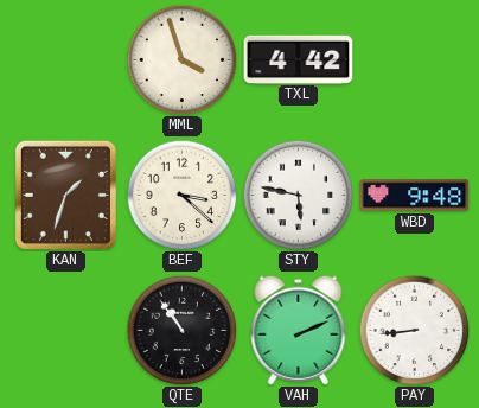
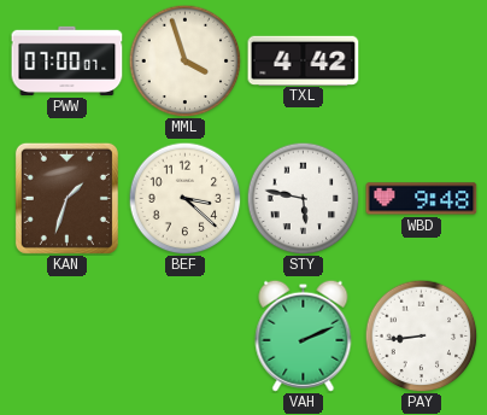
PWW: none -> 07:00
QTE: 10:54 -> none
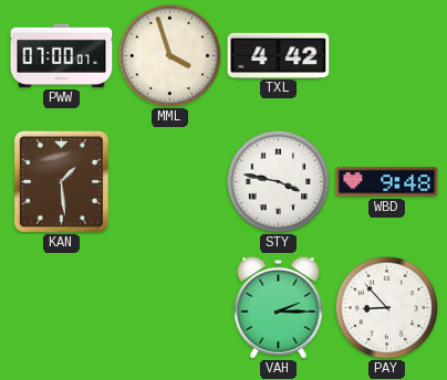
KAN: 1:33 -> 1:29
BEF: 3:22 -> none
STY: 5:47 -> 3:47
VAH: 2:11 -> 2:15
PAY: 8:44 -> 8:53
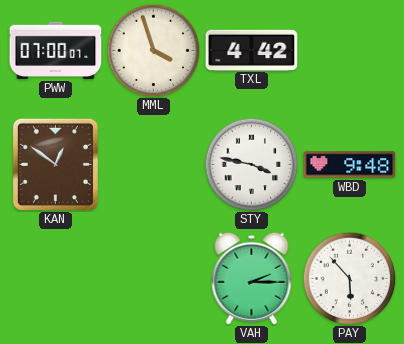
KAN: 1:29 -> 12:51
PAY: 8:53 -> 5:53
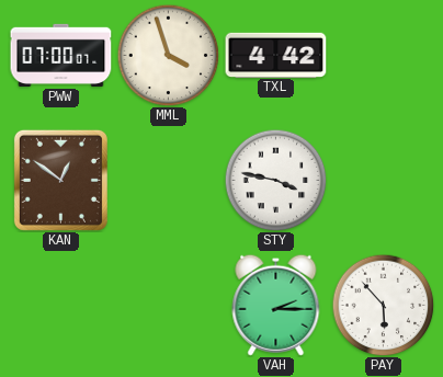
WBD: 9:48 -> none
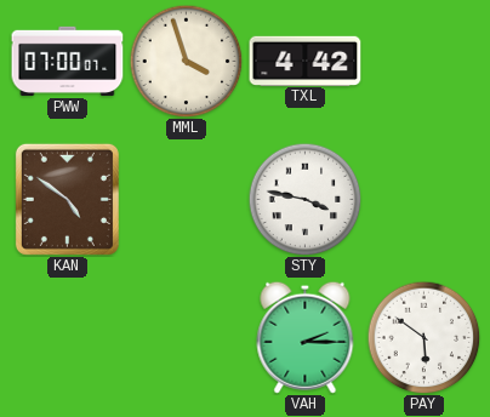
KAN: 12:51 -> 4:51
PAY: 5:53 -> 5:51
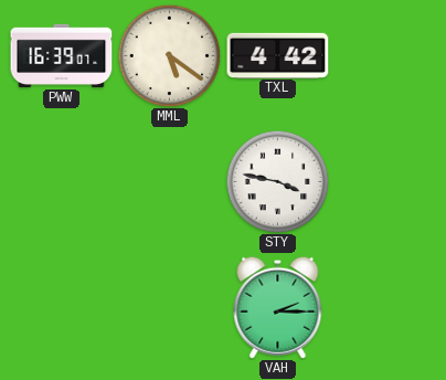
PWW: 07:00 -> 16:39
MML: 3:57 -> 5:21
KAN: 4:51 -> none
PAY: 5:51 -> none
